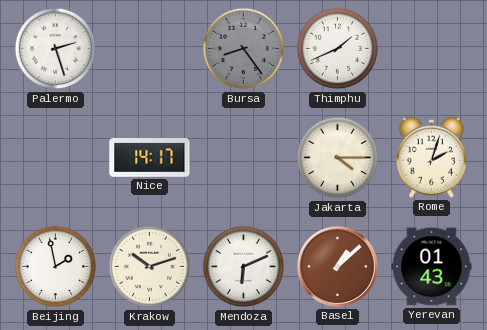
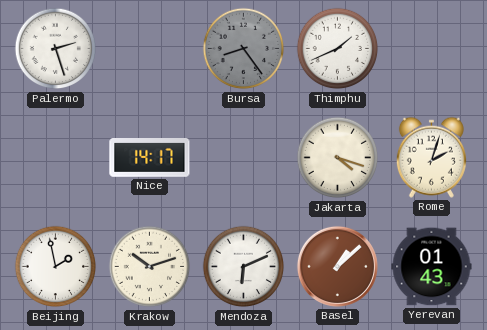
Jakarta: 4:15 -> 4:18
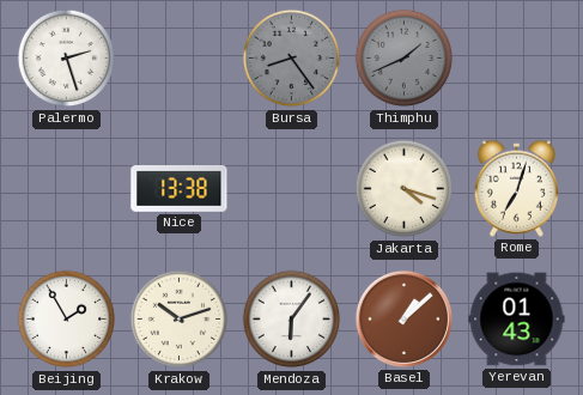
Thimphu dial: white -> grey
Nice: 14:17 -> 13:38
Rome: 2:03 -> 7:03
Beijing: 1:58 -> 1:55
Mendoza: 6:11 -> 6:06
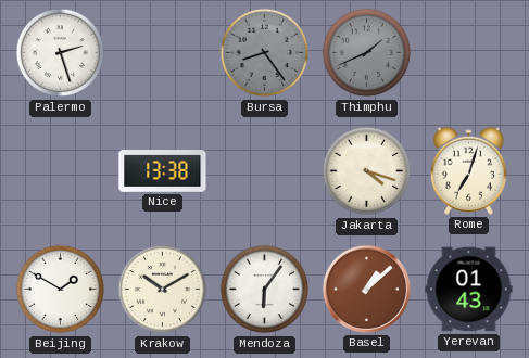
Beijing: 1:55 -> 1:50
Krakow: 10:12 -> 10:10
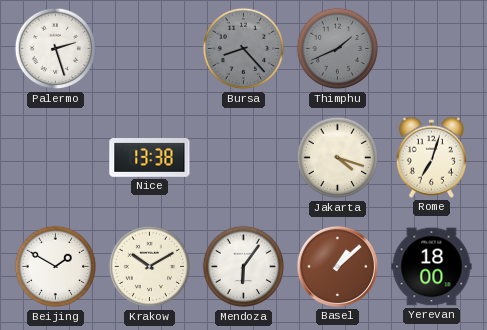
Bursa: 8:24 -> 8:23
Yerevan: 01:43 -> 18:00
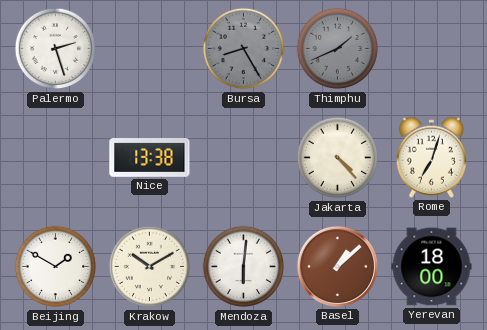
Bursa: 8:23 -> 8:25
Jakarta: 4:18 -> 4:23
Mendoza: 6:06 -> 6:01
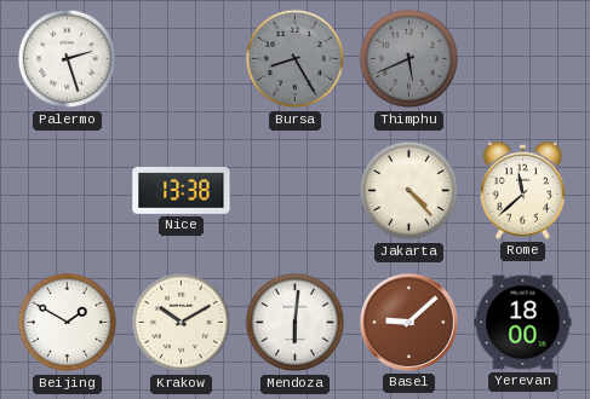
Thimphu: 1:41 -> 5:41
Rome: 7:03 -> 11:38
Basel: 1:08 -> 9:08
